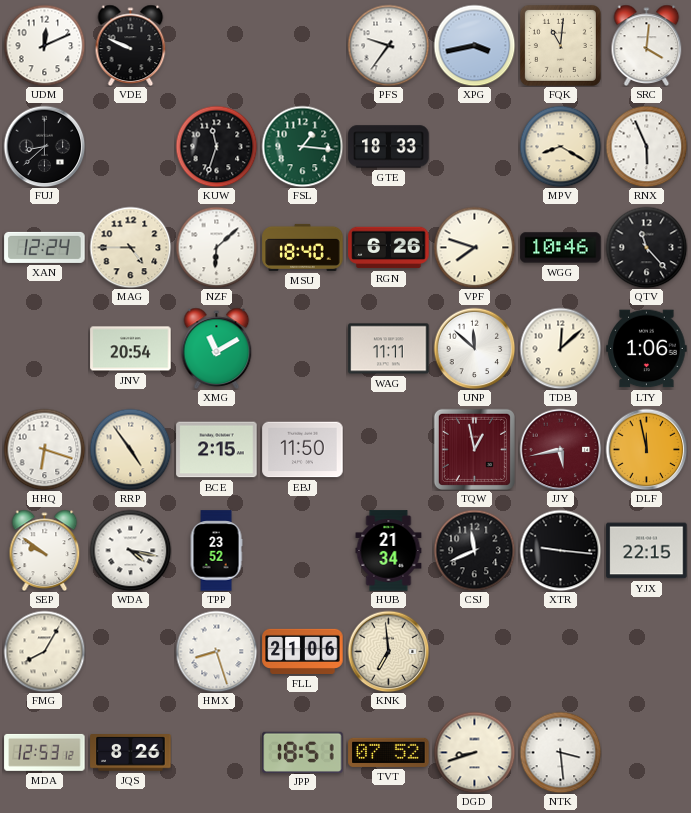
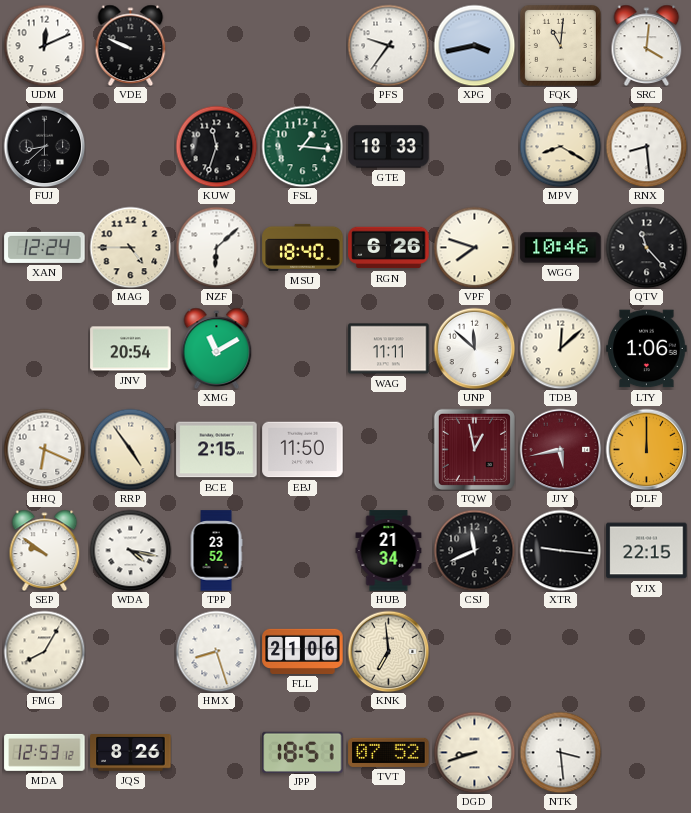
RNX: 5:56 -> 8:29
HHQ: 6:18 -> 6:19
DLF: 11:58 -> 12:00
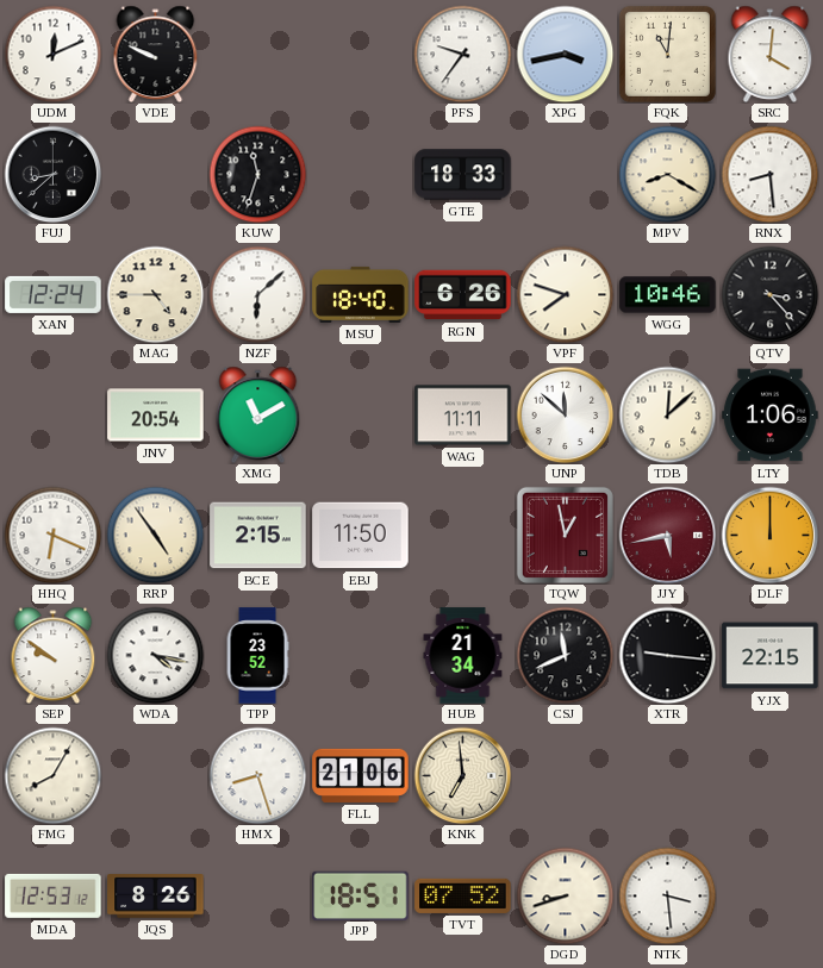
FSL: 1:16 -> none
QTV: 11:23 -> 3:23
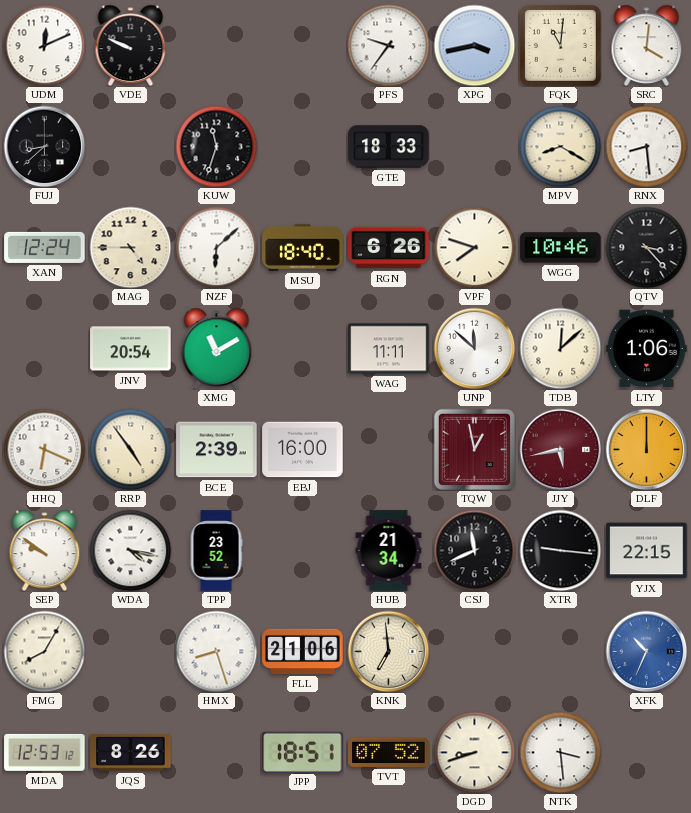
BCE: 2:15 -> 2:39
EBJ: 11:50 -> 16:00
XFK: none -> 10:34
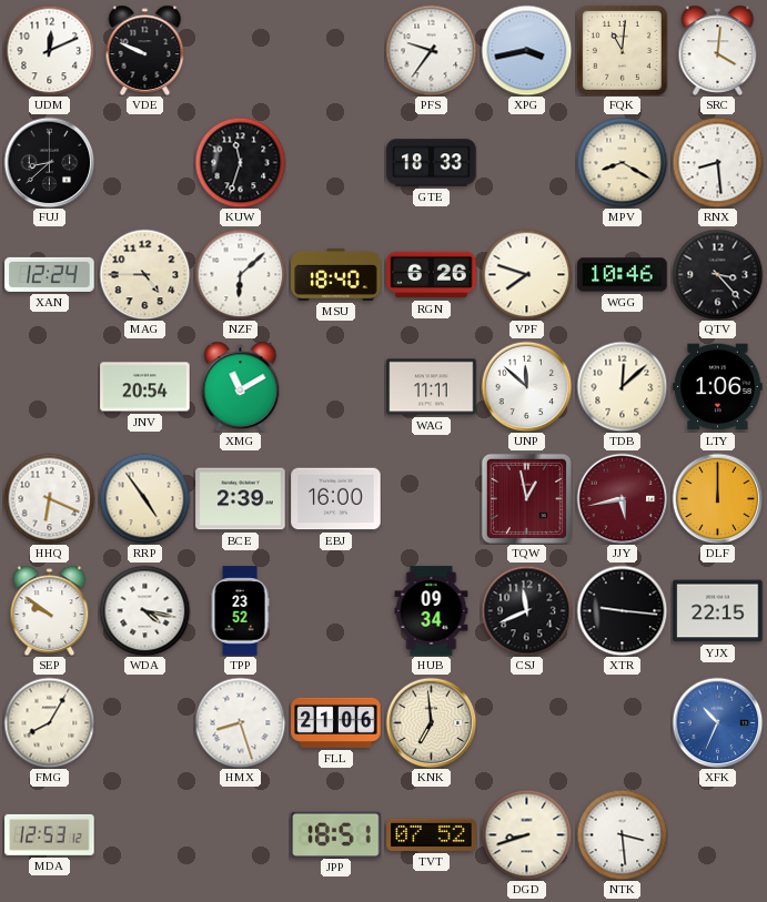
HUB: 21:34 -> 09:34
JQS: 8:26 -> none
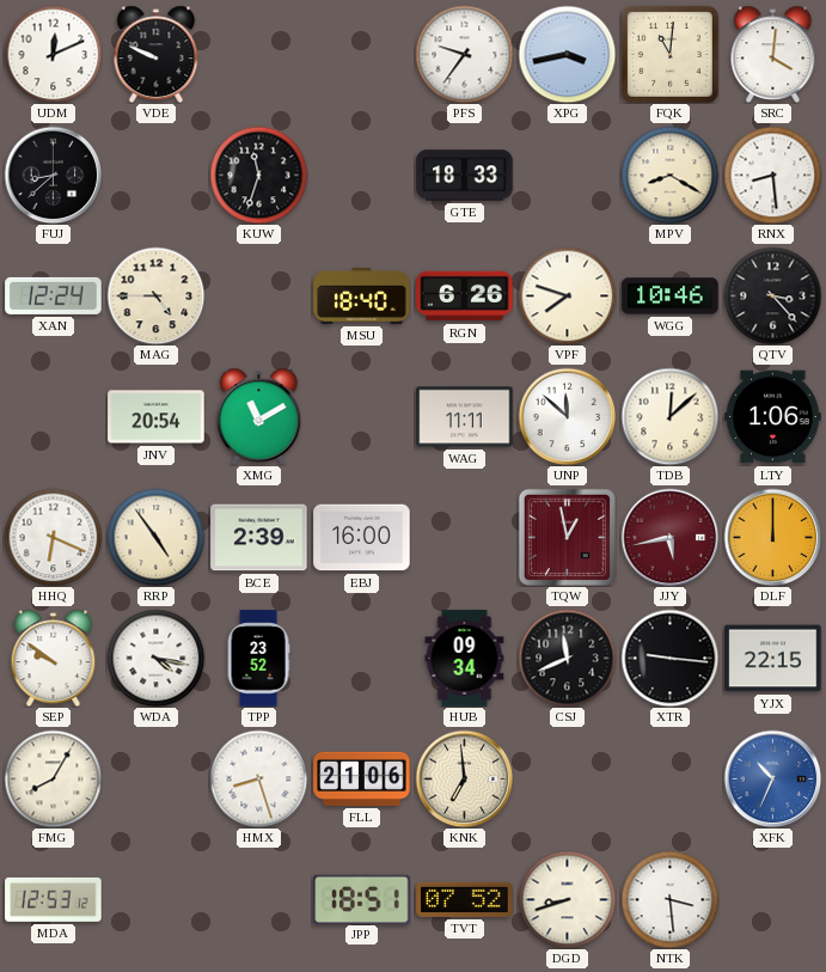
NZF: 6:08 -> none
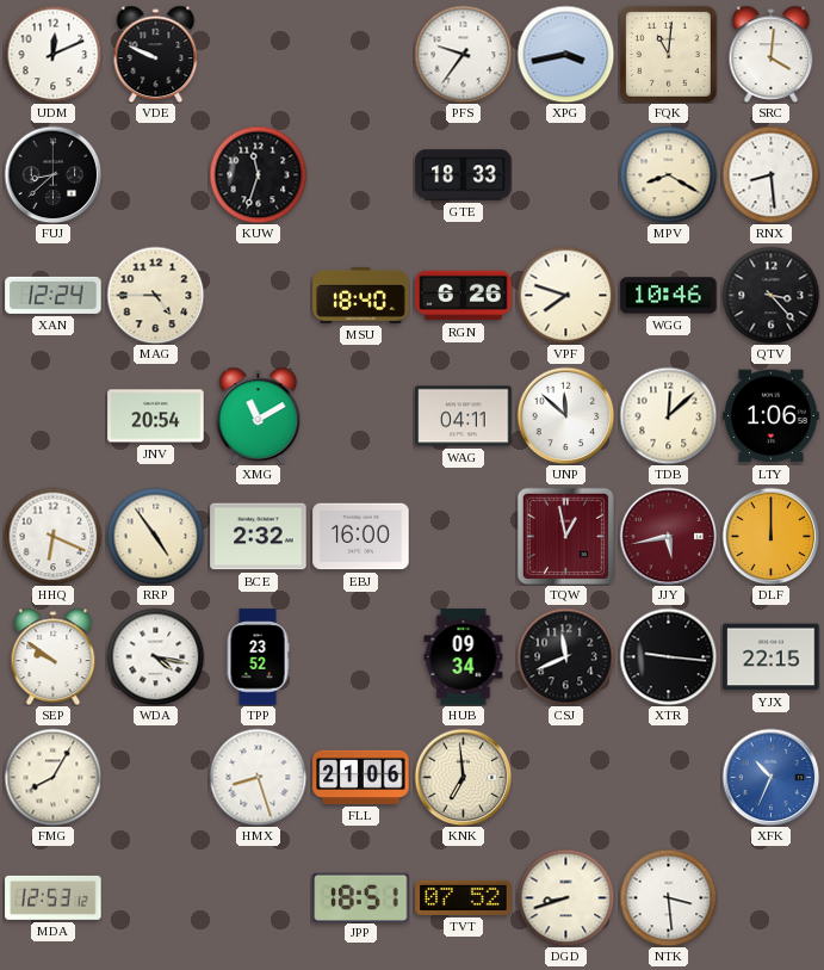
WAG: 11:11 -> 04:11
BCE: 2:39 -> 2:32
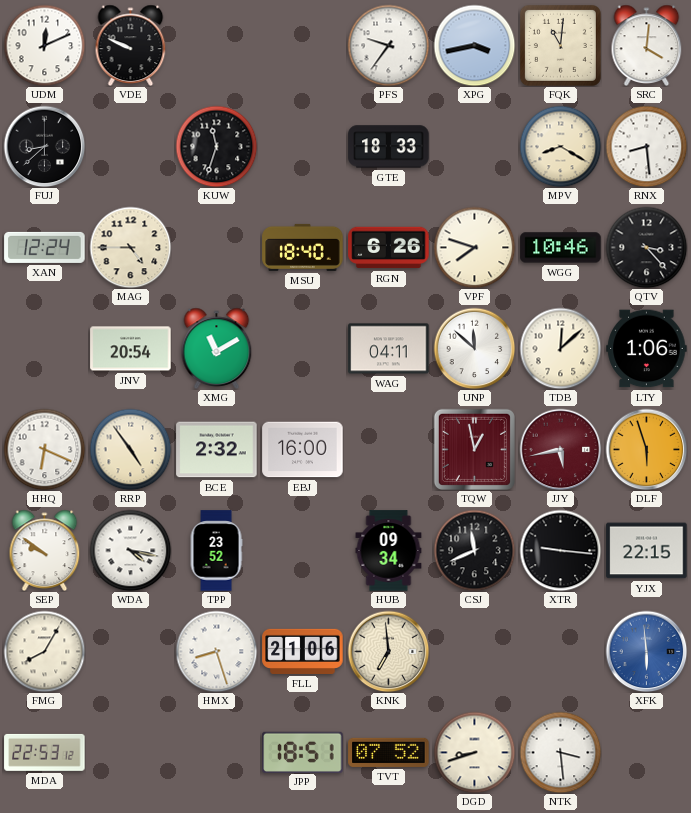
DLF: 12:00 -> 5:57
XFK: 10:34 -> 5:59
MDA: 12:53 -> 22:53
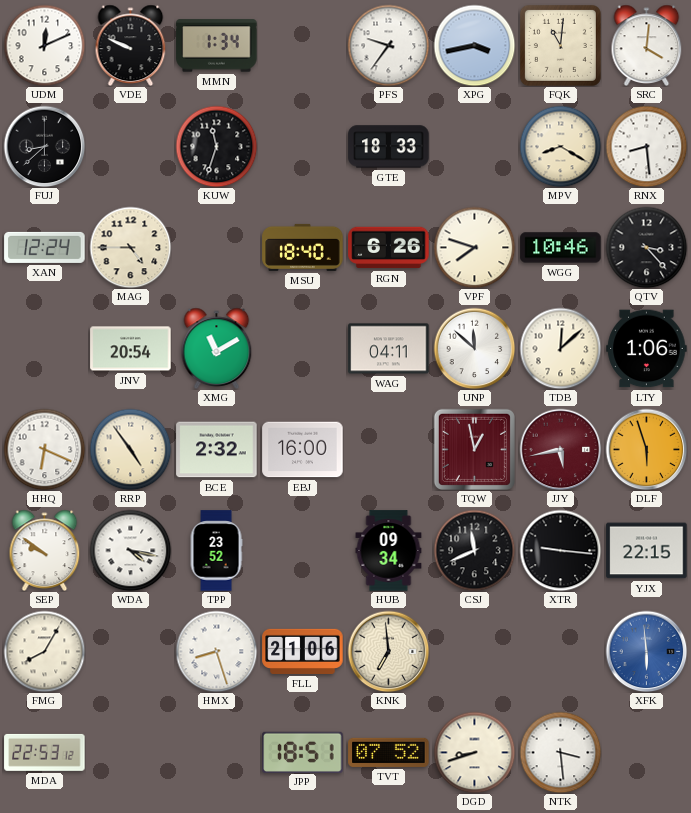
MMN: none -> 1:34
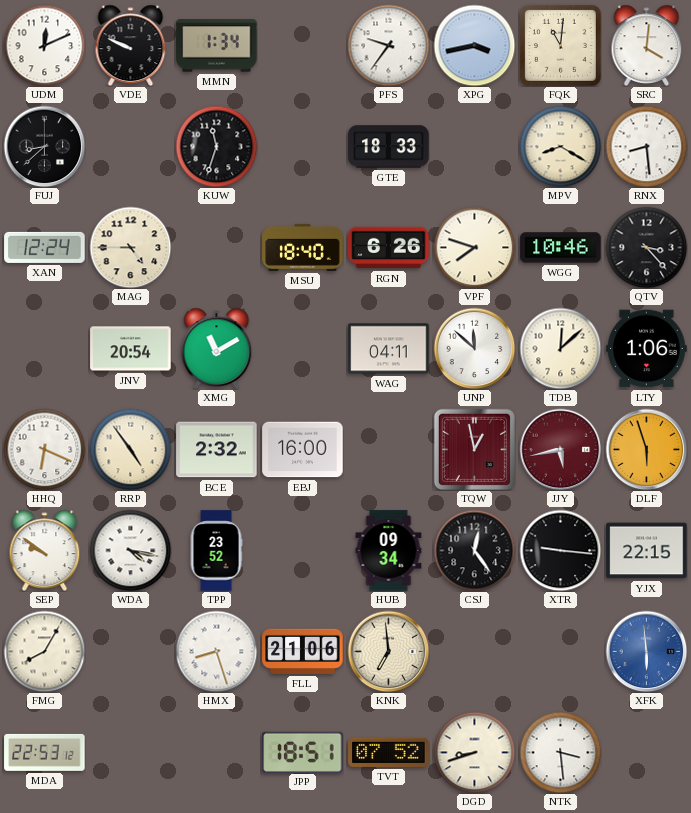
CSJ: 11:41 -> 12:24
